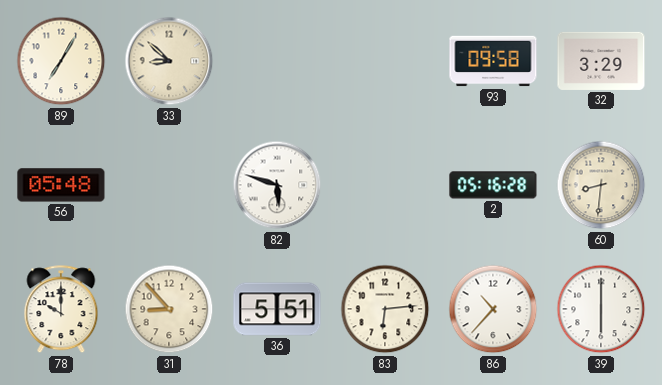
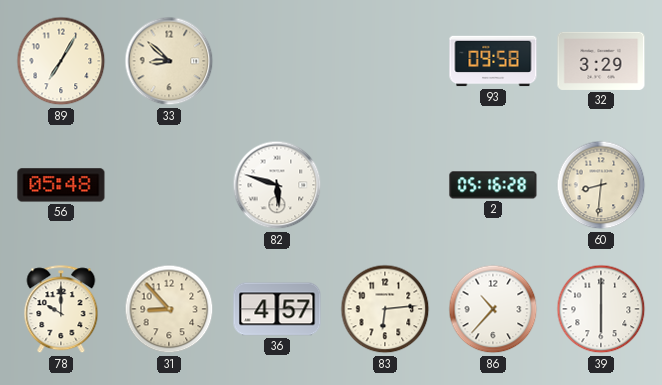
36: 5:51 -> 4:57
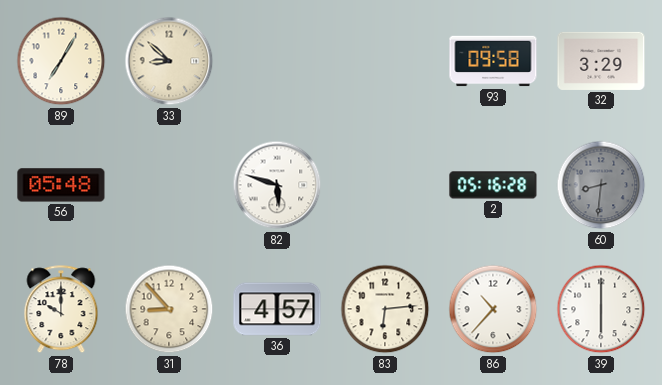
60 dial: cream -> grey
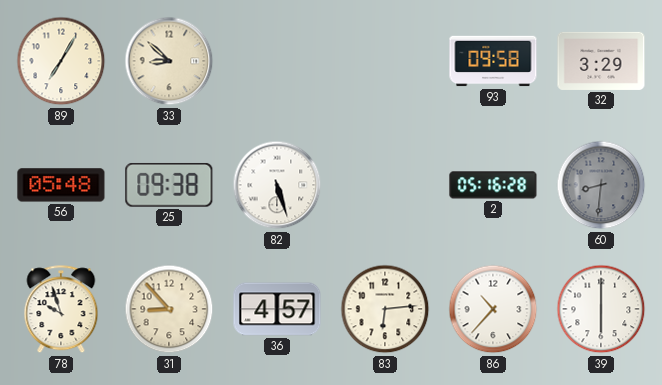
25: none -> 09:38
82: 5:48 -> 5:27
78: 10:00 -> 9:57
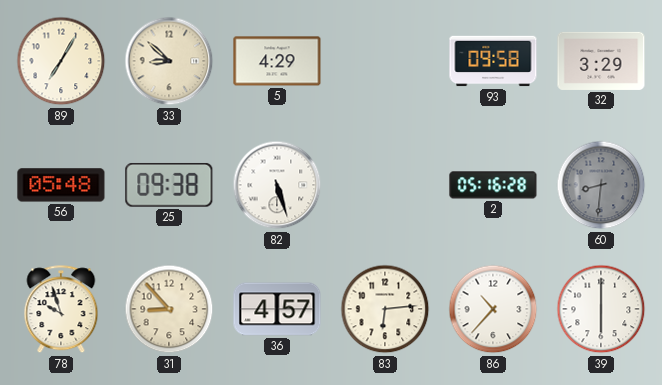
5: none -> 4:29
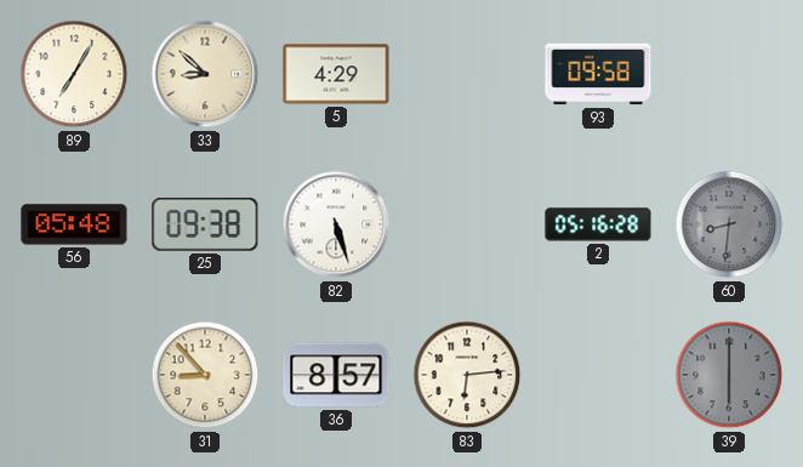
32: 3:29 -> none
78: 9:57 -> none
36: 4:57 -> 8:57
86: 10:37 -> none
39 dial: white -> grey
